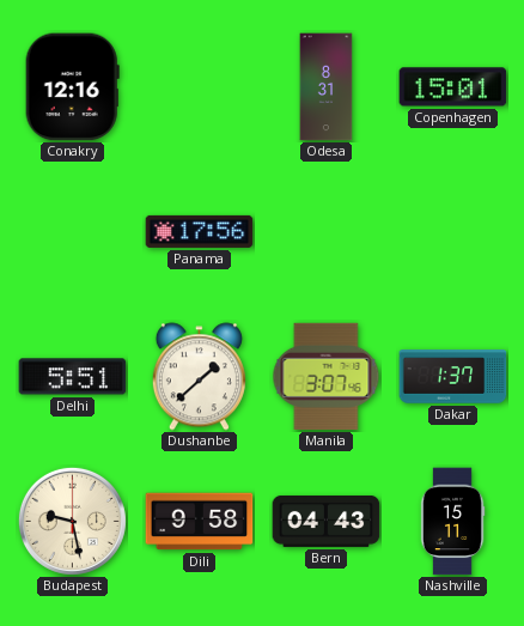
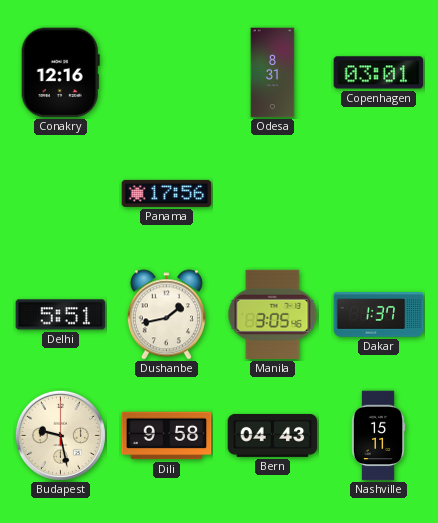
Copenhagen: 15:01 -> 03:01
Dushanbe: 1:38 -> 1:43
Manila: 3:07 -> 3:05
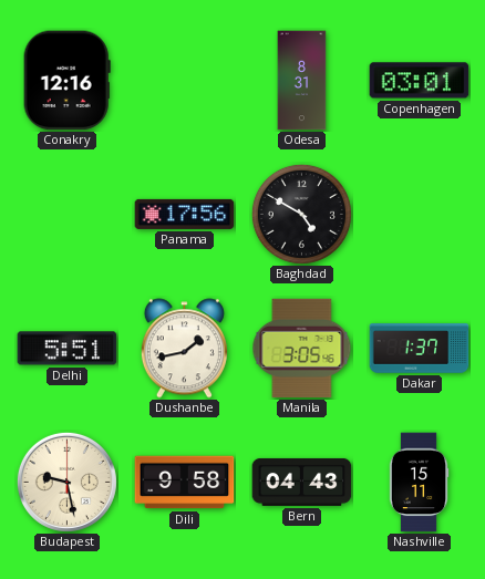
Baghdad: none -> 4:50
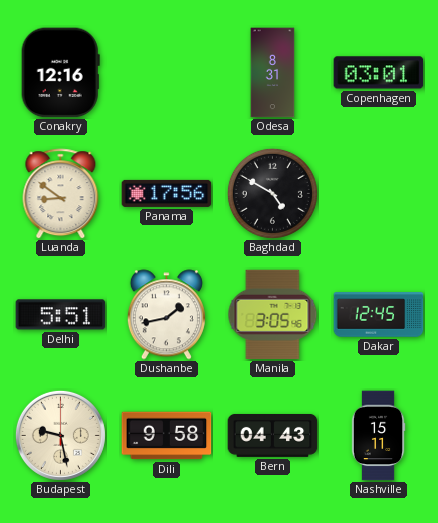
Luanda: none -> 8:51
Dakar: 1:37 -> 12:45
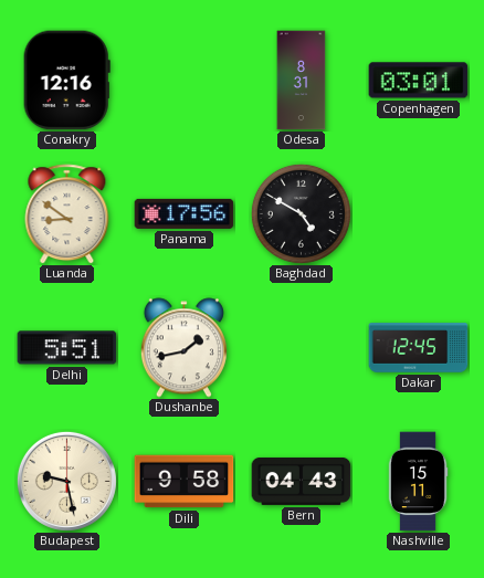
Manila: 3:05 -> none
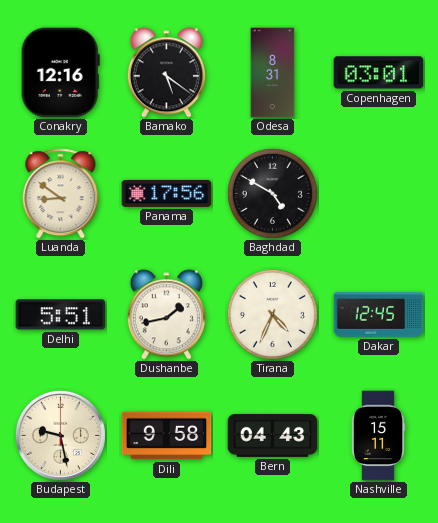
Bamako: none -> 5:21
Tirana: none -> 4:34
